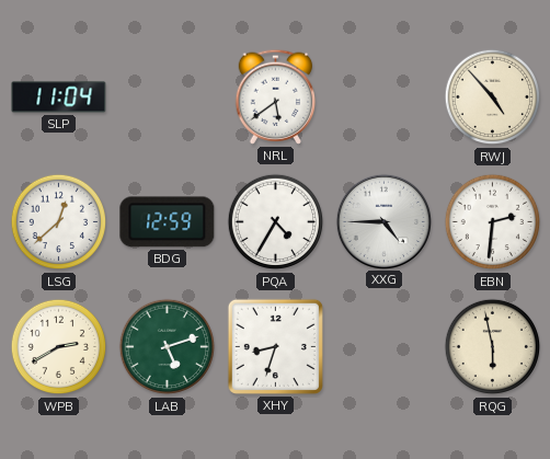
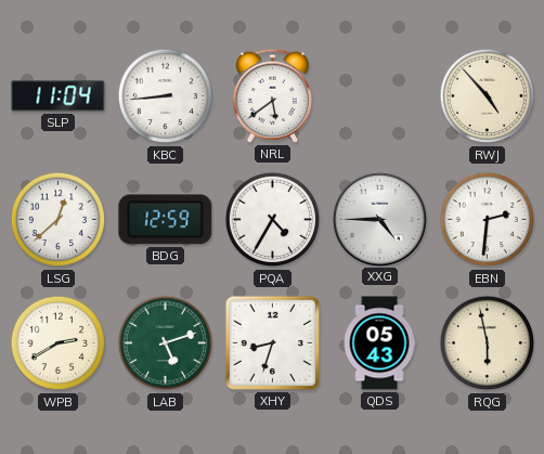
KBC: none -> 8:44
QDS: none -> 05:43
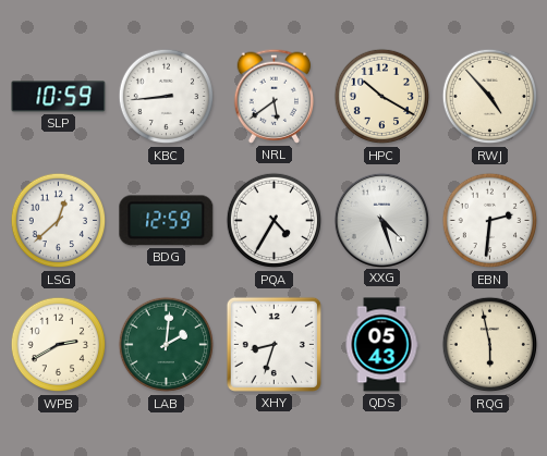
SLP: 11:04 -> 10:59
HPC: none -> 10:20
XXG: 4:45 -> 4:27
LAB: 5:12 -> 2:01
